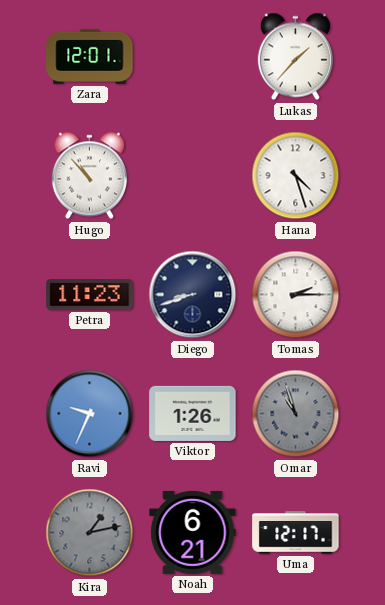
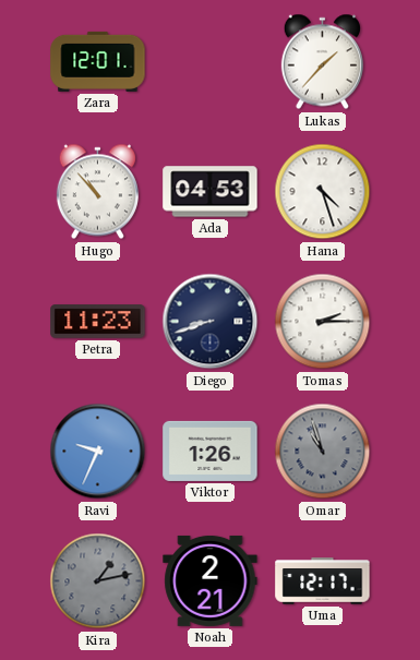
Ada: none -> 04:53
Noah: 6:21 -> 2:21
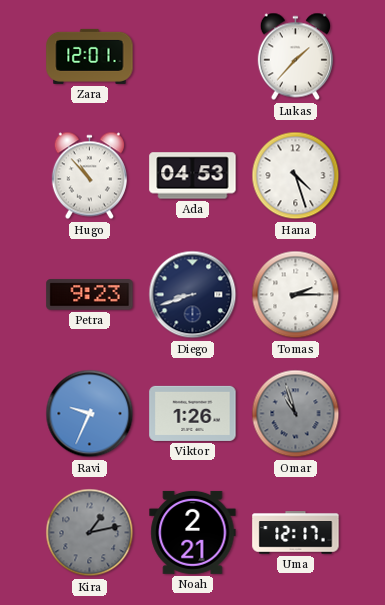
Petra: 11:23 -> 9:23
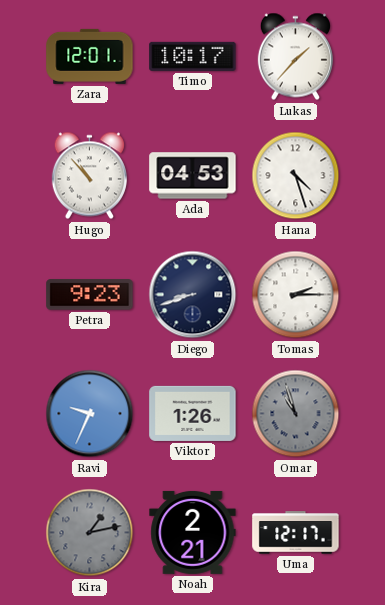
Timo: none -> 10:17
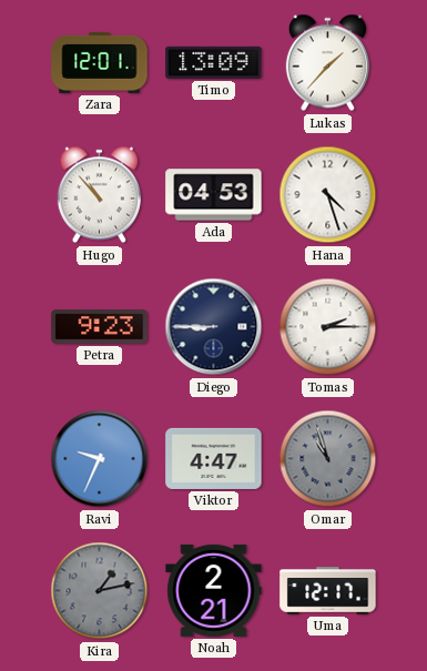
Timo: 10:17 -> 13:09
Diego: 8:42 -> 8:45
Viktor: 1:26 -> 4:47
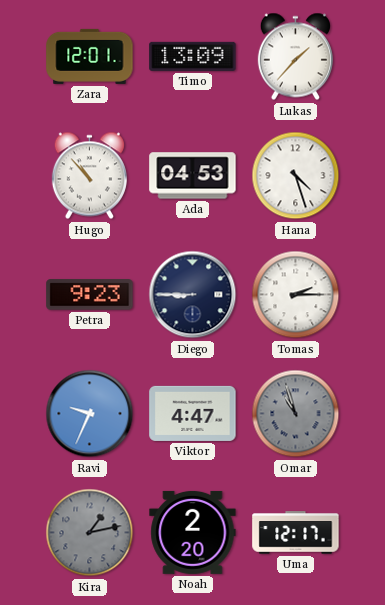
Noah: 2:21 -> 2:20
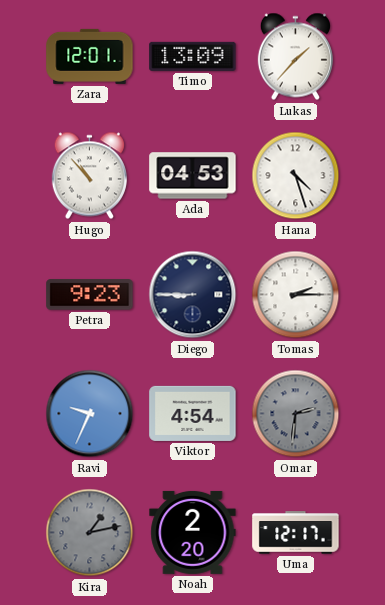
Viktor: 4:47 -> 4:54
Omar: 10:57 -> 2:31
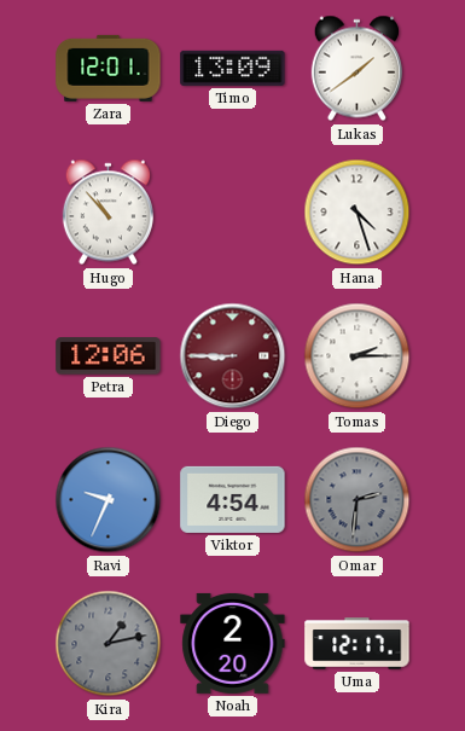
Lukas: 1:37 -> 1:39
Ada: 04:53 -> none
Petra: 9:23 -> 12:06
Diego dial: navy -> burgundy
